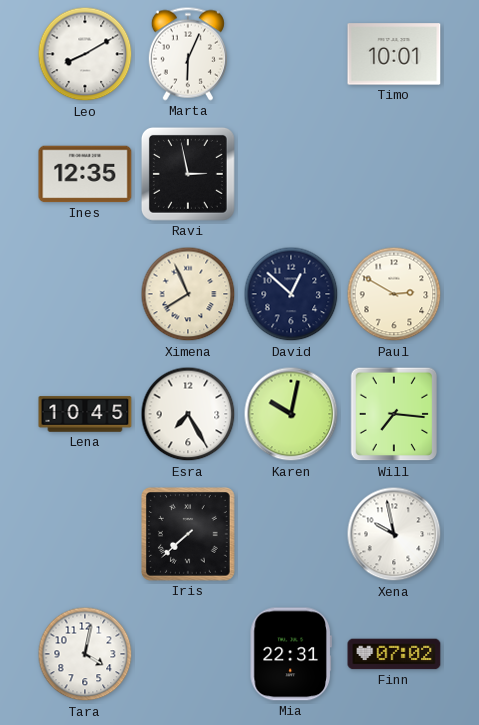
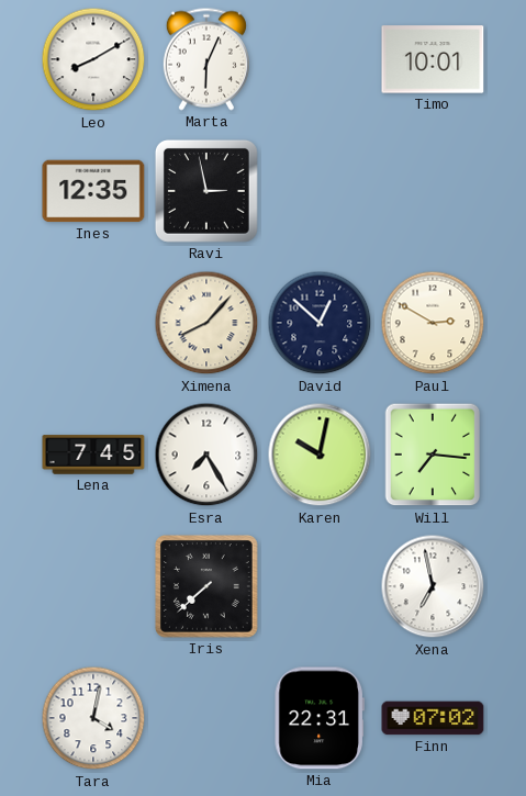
Ximena: 7:56 -> 8:07
Lena: 10:45 -> 7:45
Xena: 9:58 -> 6:58
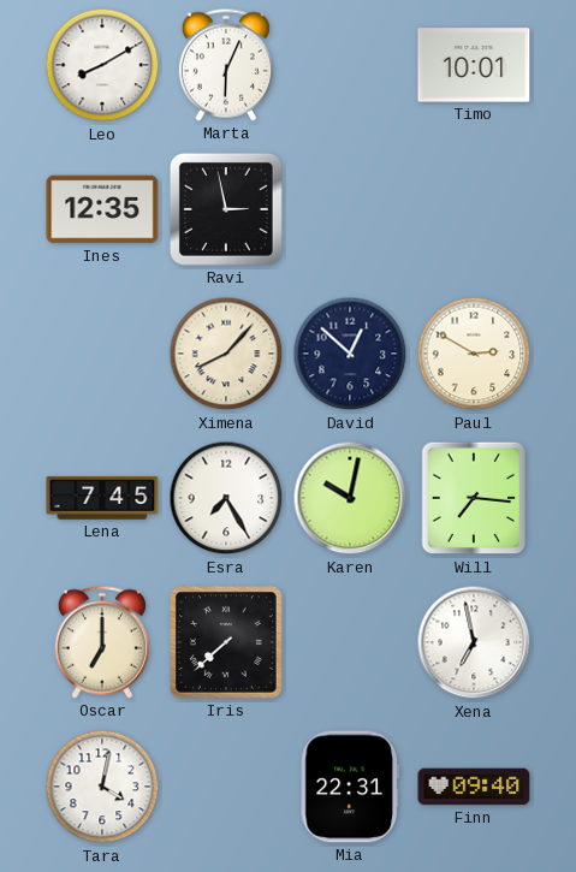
Oscar: none -> 7:00
Finn: 07:02 -> 09:40
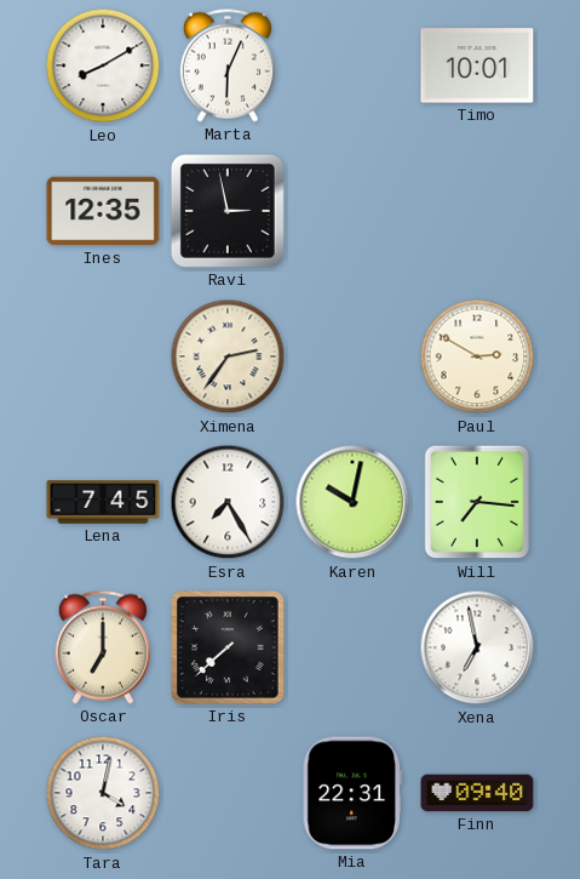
Ximena: 8:07 -> 2:36
David: 12:52 -> none
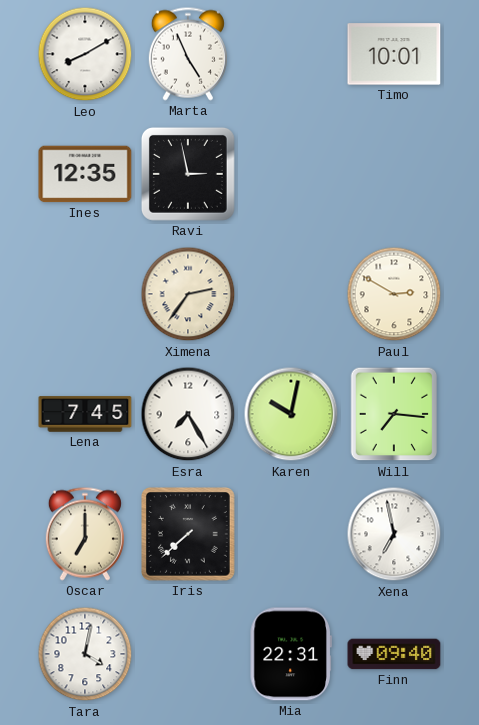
Marta: 6:04 -> 4:56
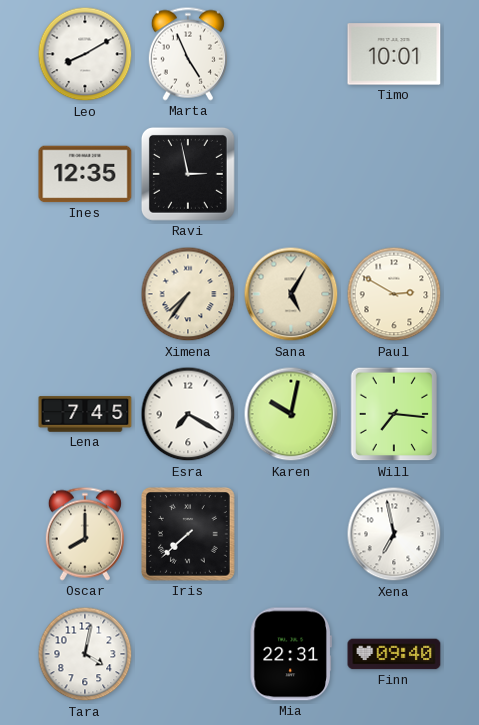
Ximena: 2:36 -> 7:36
Sana: none -> 5:05
Esra: 7:25 -> 7:20
Oscar: 7:00 -> 8:00
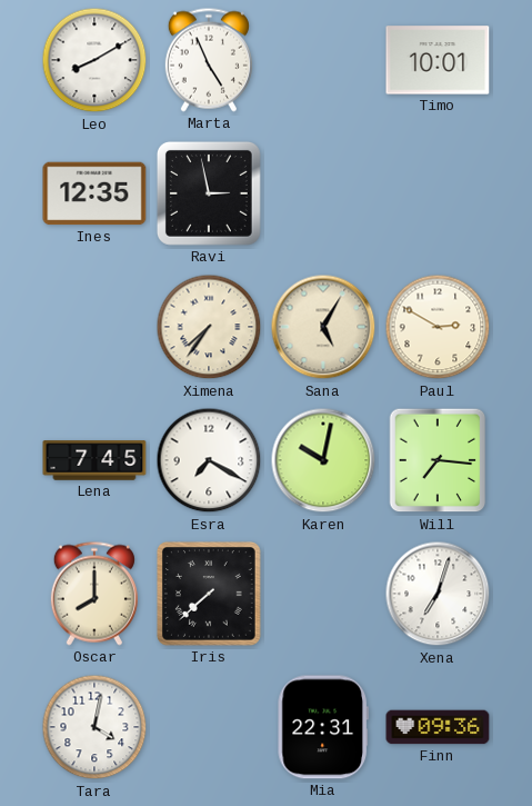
Xena: 6:58 -> 7:03
Finn: 09:40 -> 09:36
